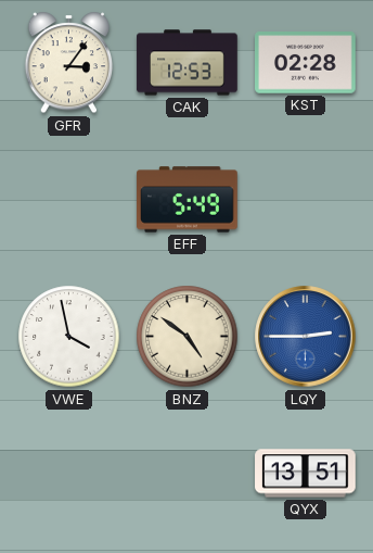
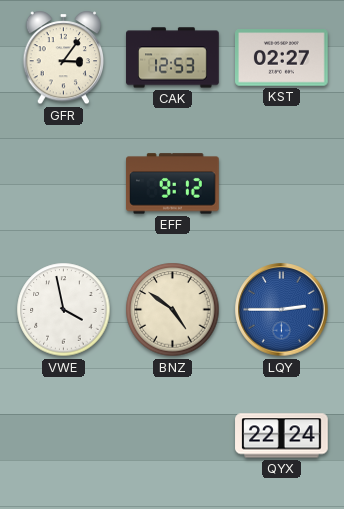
KST: 02:28 -> 02:27
EFF: 5:49 -> 9:12
QYX: 13:51 -> 22:24
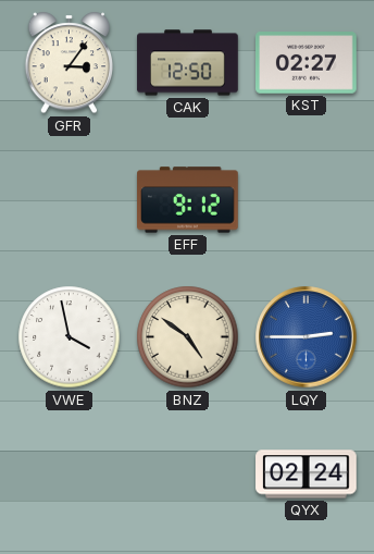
CAK: 12:53 -> 12:50
QYX: 22:24 -> 02:24
